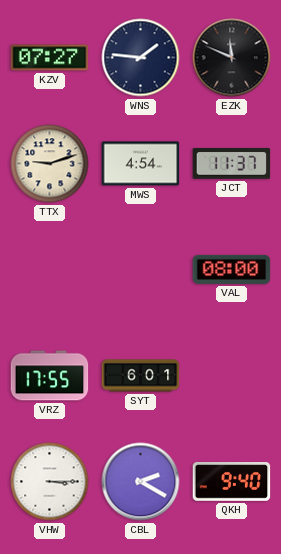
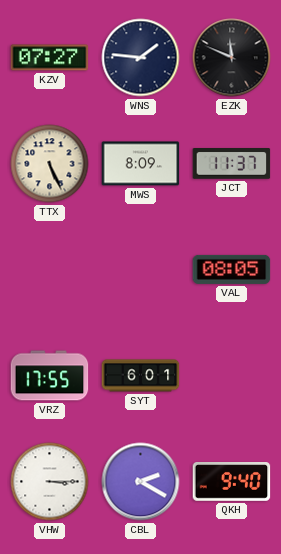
TTX: 9:12 -> 5:26
MWS: 4:54 -> 8:09
VAL: 08:00 -> 08:05
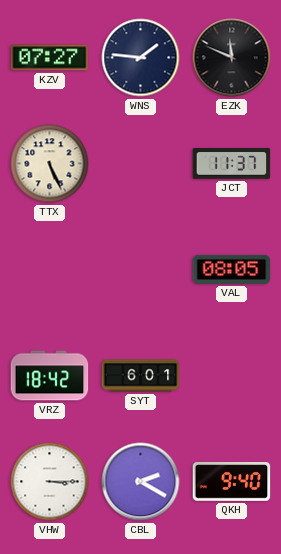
MWS: 8:09 -> none
VRZ: 17:55 -> 18:42
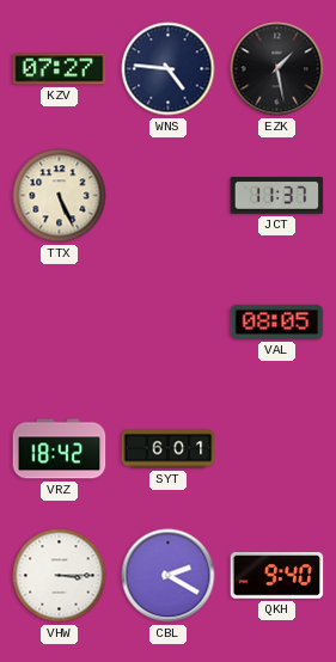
WNS: 1:46 -> 4:46
EZK: 11:49 -> 1:28
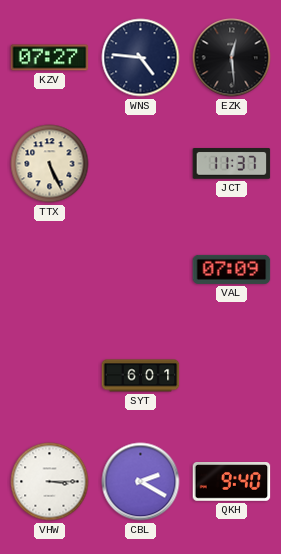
EZK: 1:28 -> 12:29
VAL: 08:05 -> 07:09
VRZ: 18:42 -> none
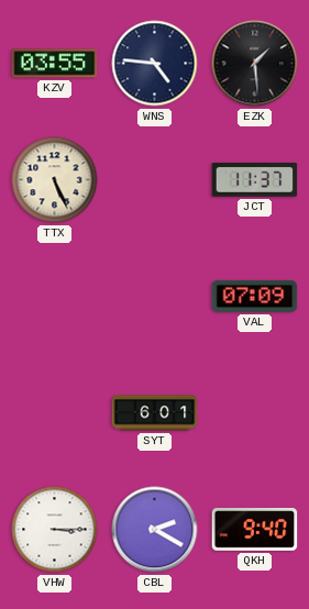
KZV: 07:27 -> 03:55
EZK: 12:29 -> 1:29
